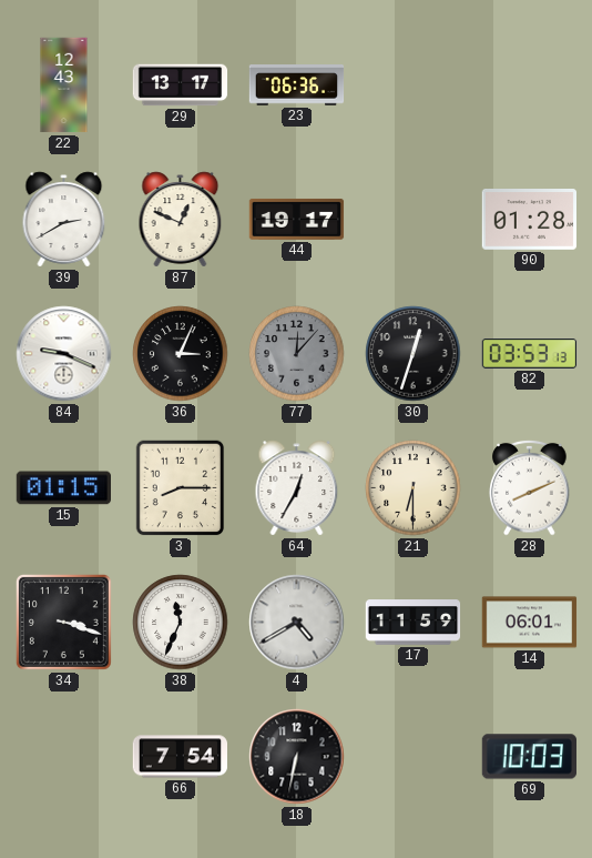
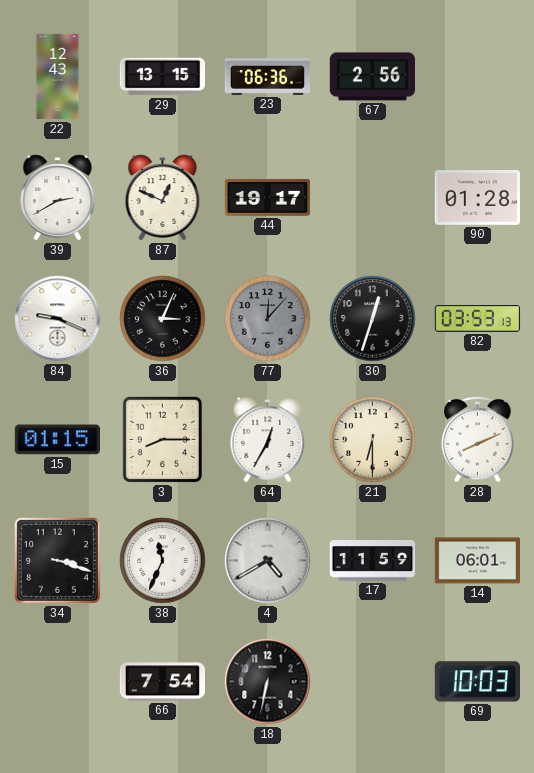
29: 13:17 -> 13:15
67: none -> 2:56
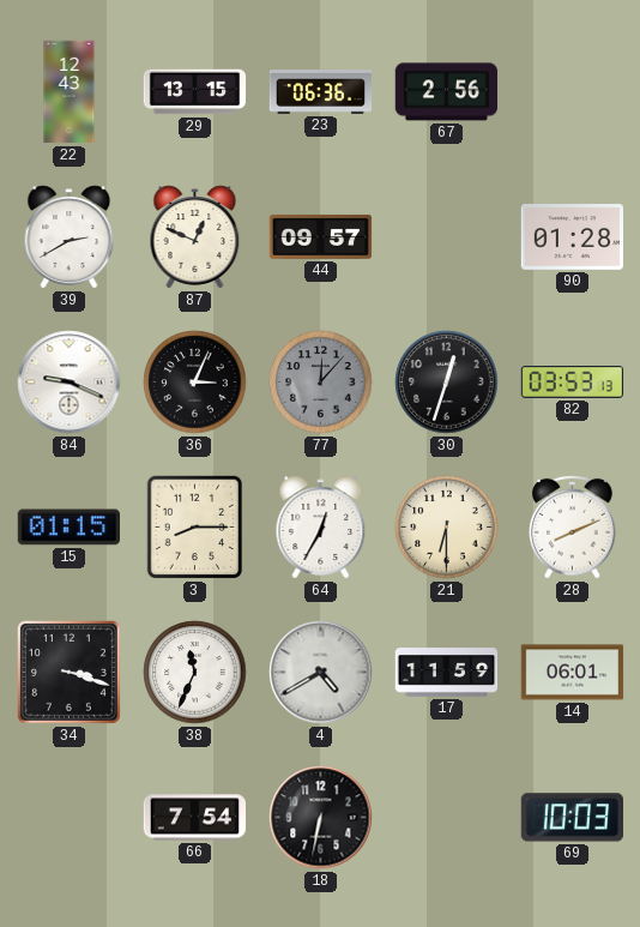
44: 19:17 -> 09:57
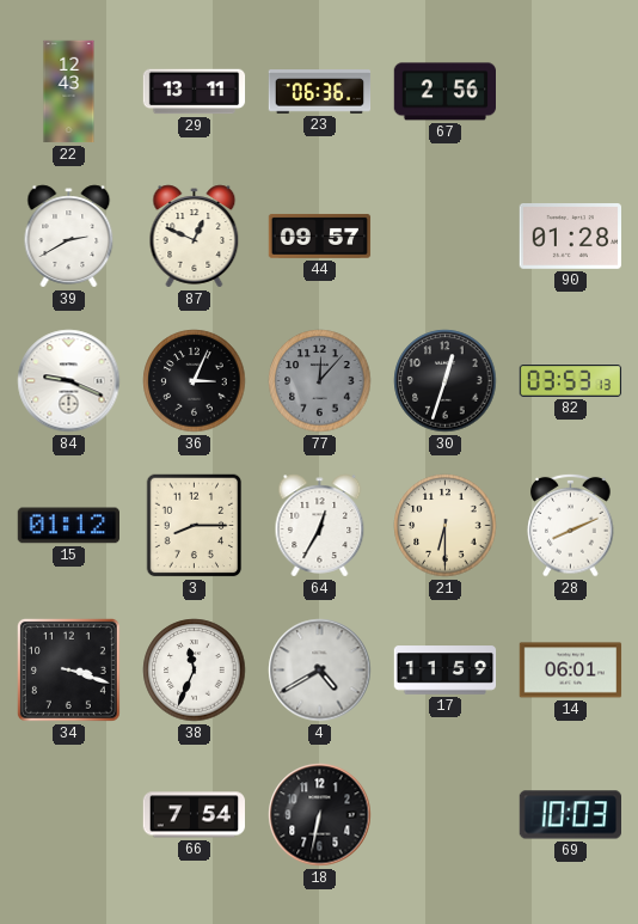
29: 13:15 -> 13:11
15: 01:15 -> 01:12
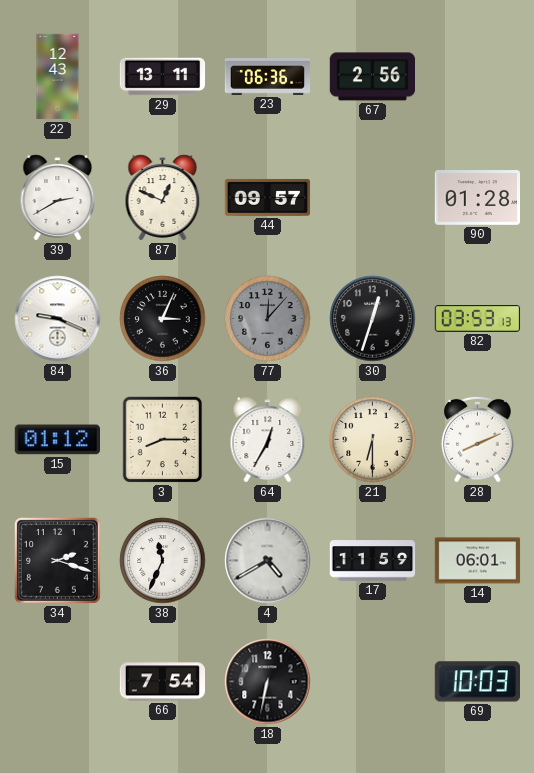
34: 3:18 -> 2:18
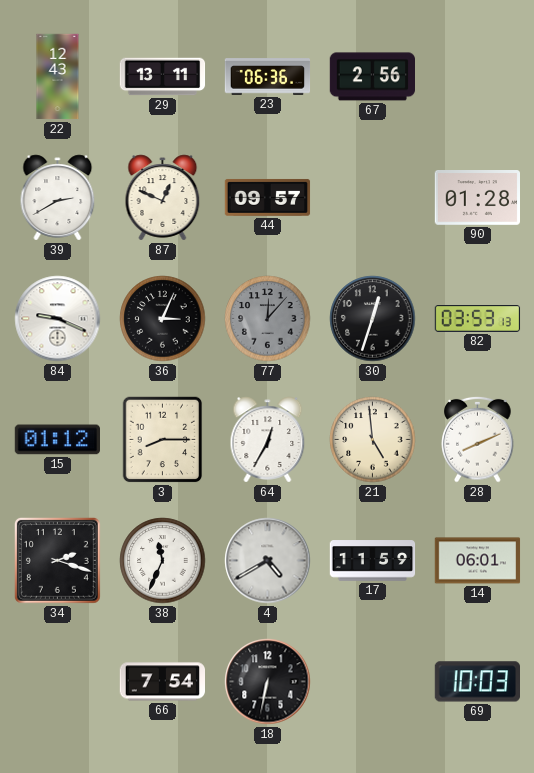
21: 6:30 -> 4:59
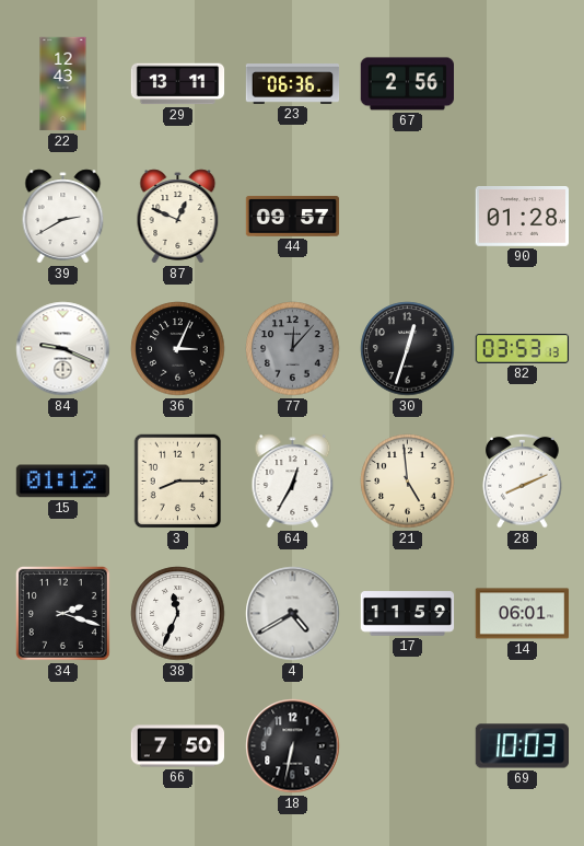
66: 7:54 -> 7:50
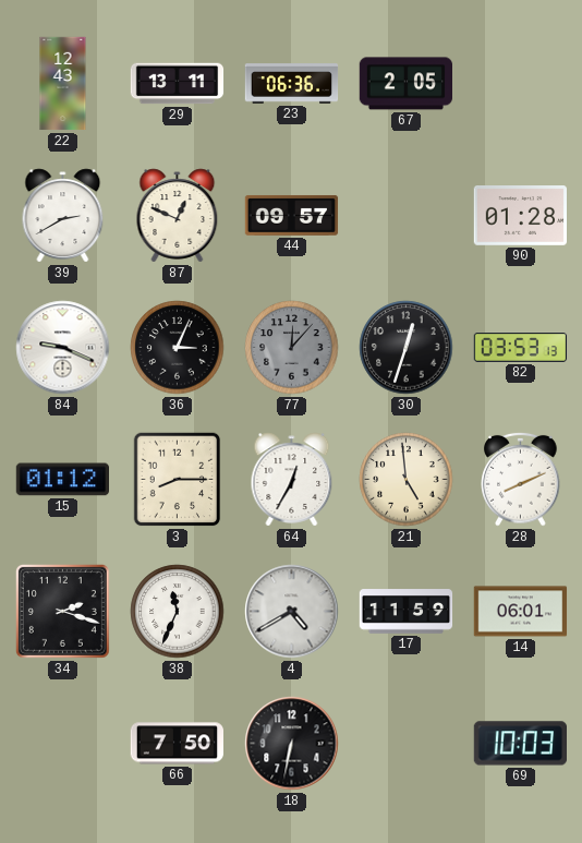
67: 2:56 -> 2:05
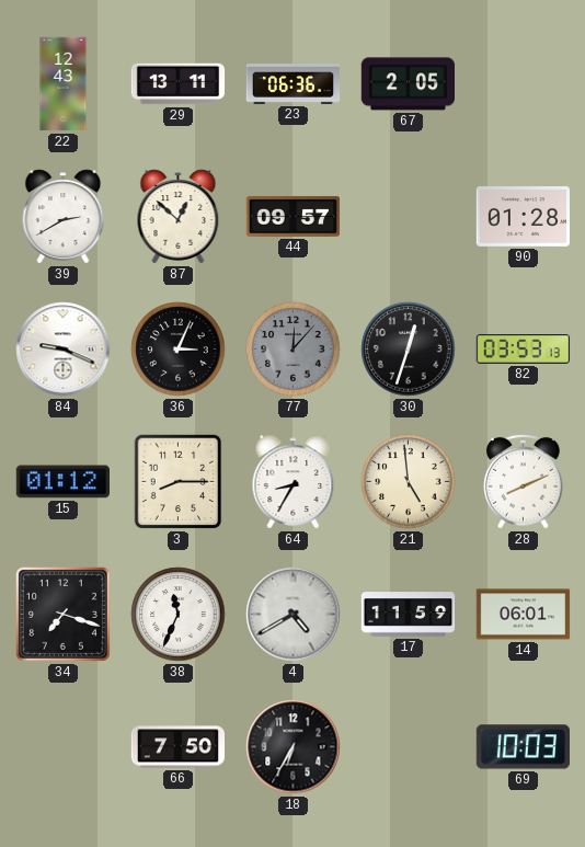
87: 12:49 -> 12:52
64: 12:35 -> 8:35
34: 2:18 -> 7:18
18: 6:32 -> 6:35
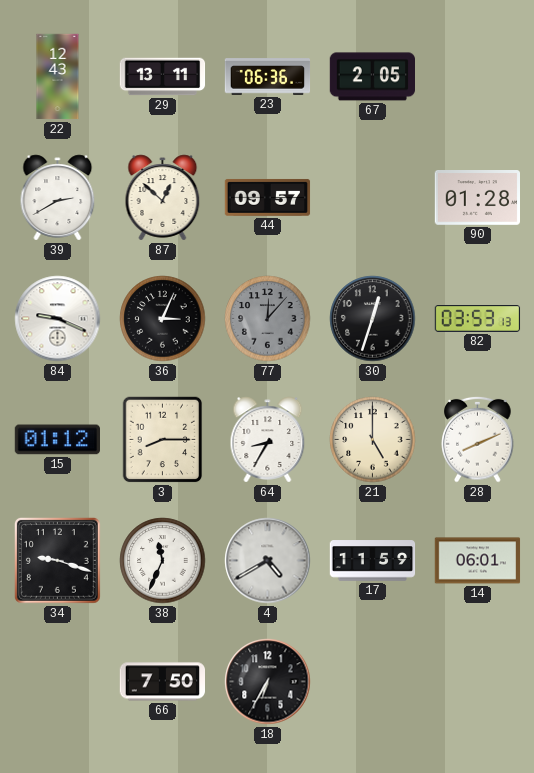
21: 4:59 -> 5:00
34: 7:18 -> 9:18
69: 10:03 -> none
